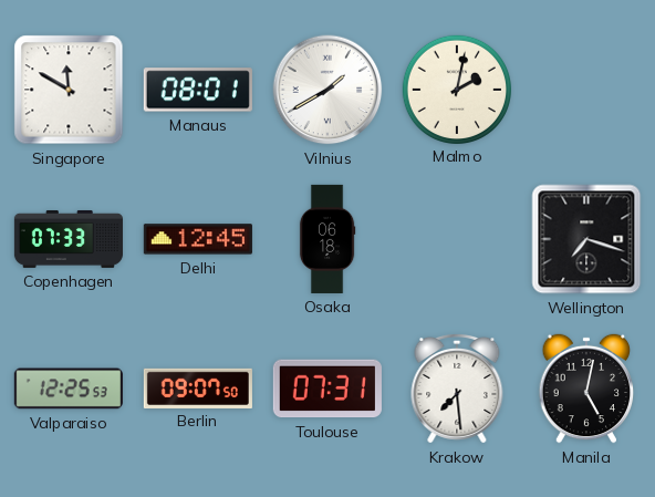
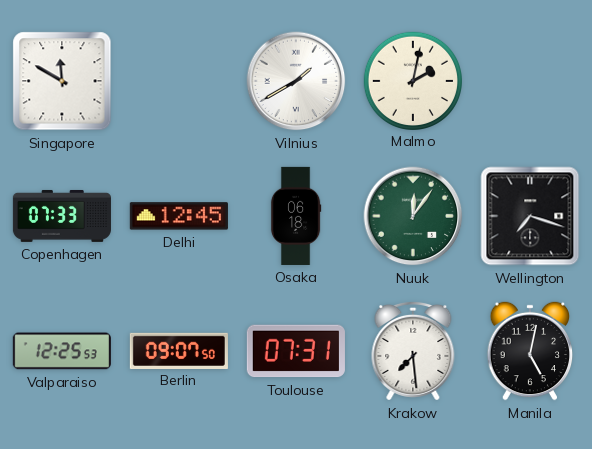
Manaus: 08:01 -> none
Nuuk: none -> 12:06
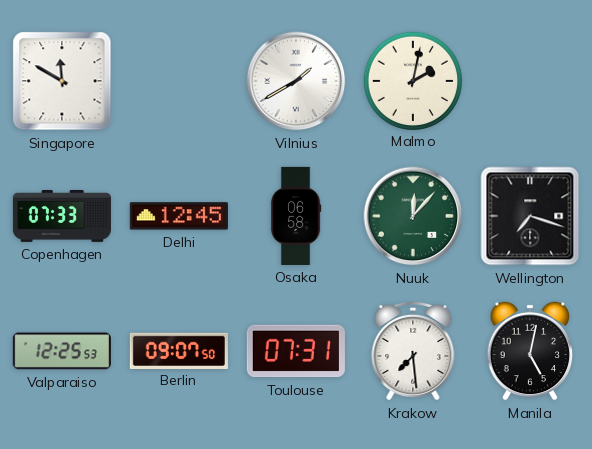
Osaka: 06:18 -> 06:58
Nuuk: 12:06 -> 12:07
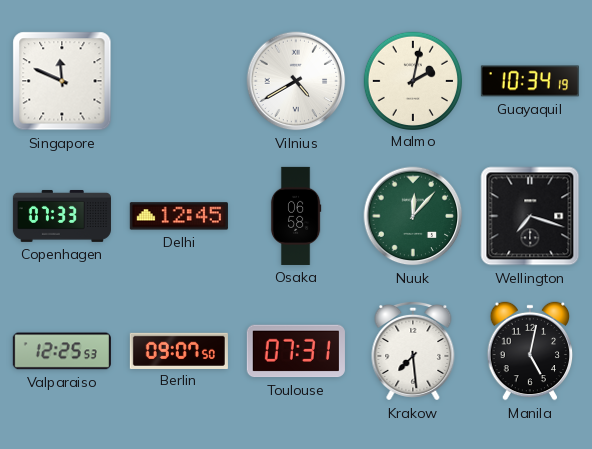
Singapore: 11:50 -> 11:49
Vilnius: 1:40 -> 4:40
Guayaquil: none -> 10:34
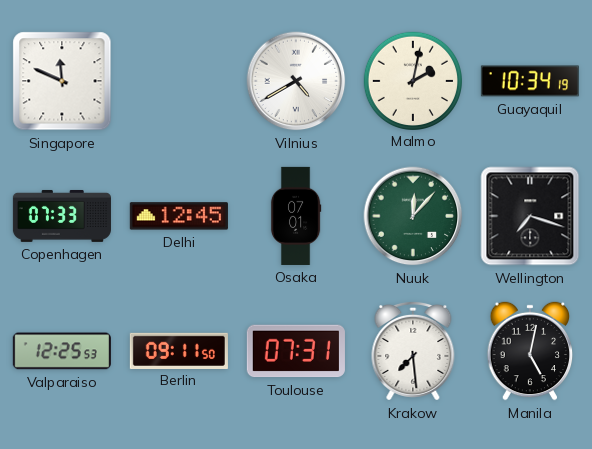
Osaka: 06:58 -> 07:01
Berlin: 09:07 -> 09:11
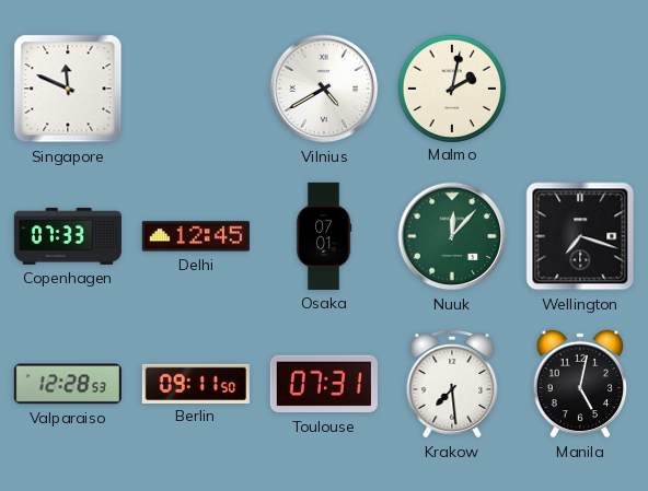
Guayaquil: 10:34 -> none
Valparaiso: 12:25 -> 12:28
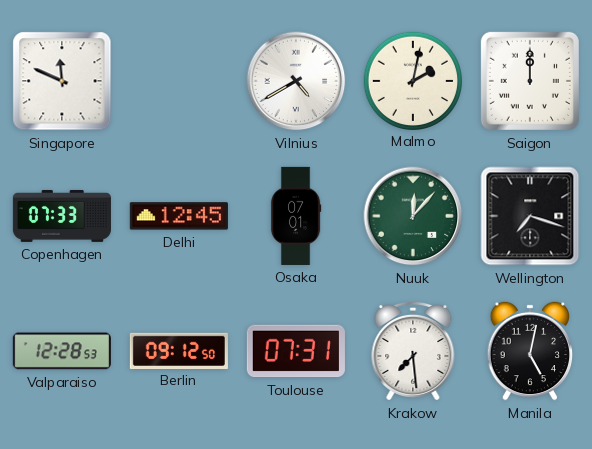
Saigon: none -> 12:00
Berlin: 09:11 -> 09:12
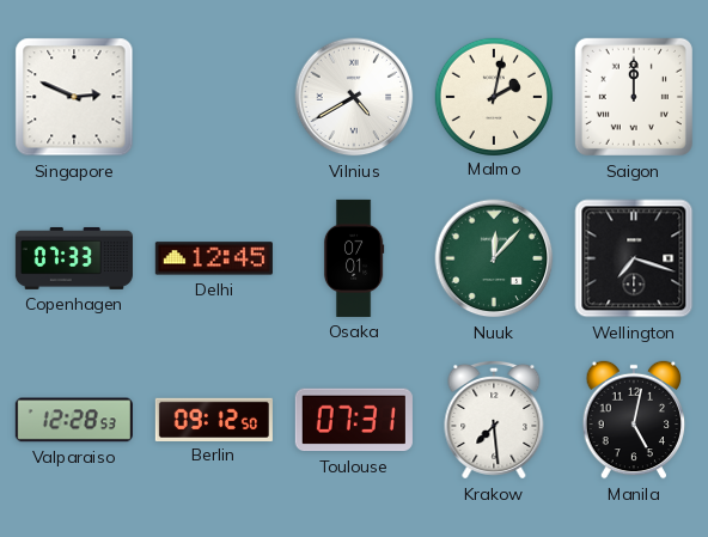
Singapore: 11:49 -> 2:49
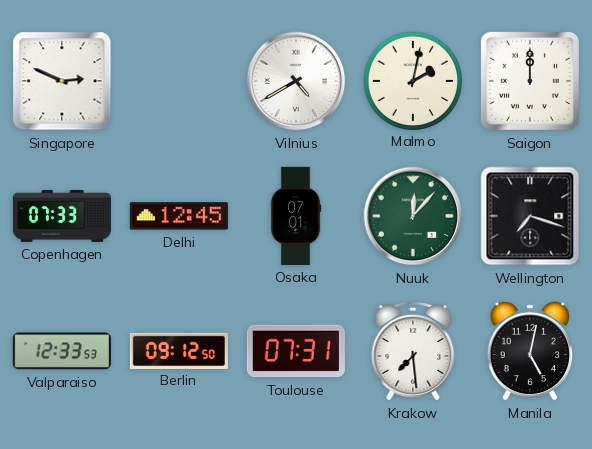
Valparaiso: 12:28 -> 12:33
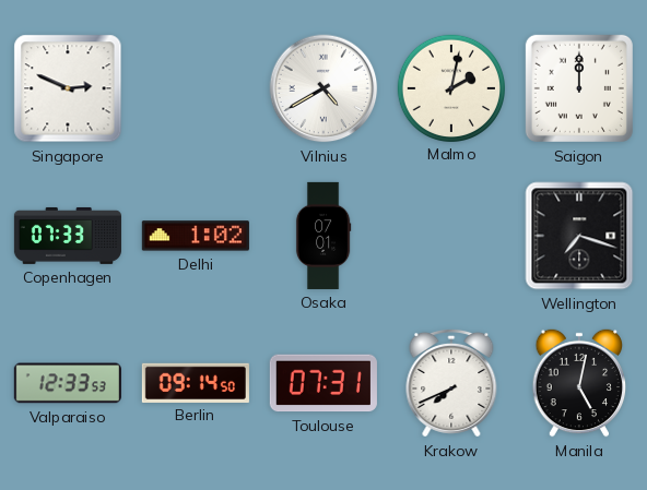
Delhi: 12:45 -> 1:02
Nuuk: 12:07 -> none
Berlin: 09:12 -> 09:14
Krakow: 7:29 -> 7:41
